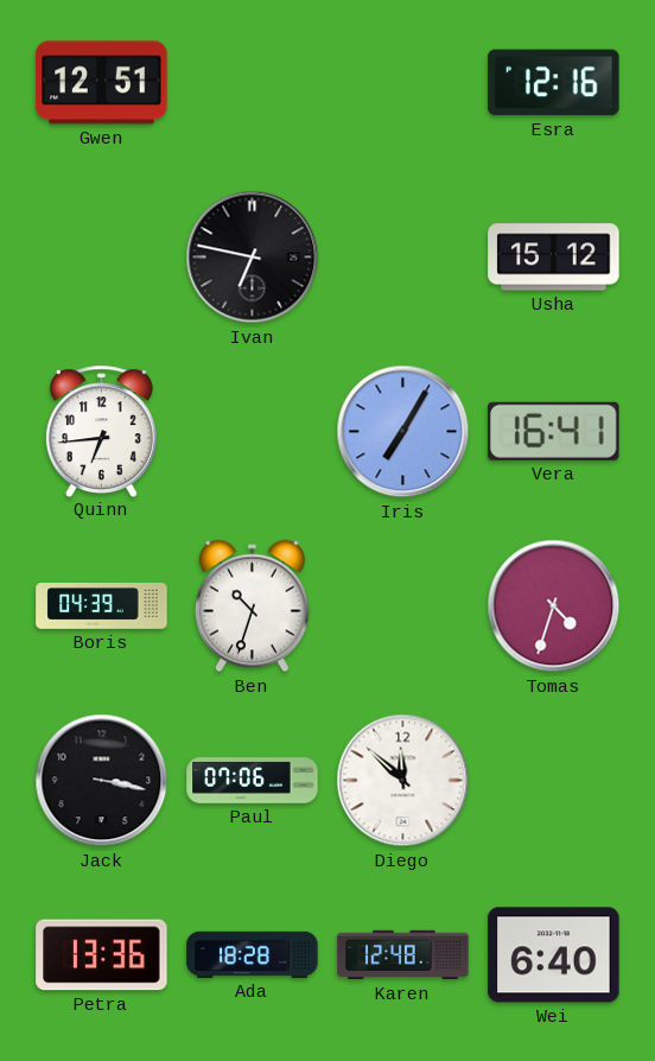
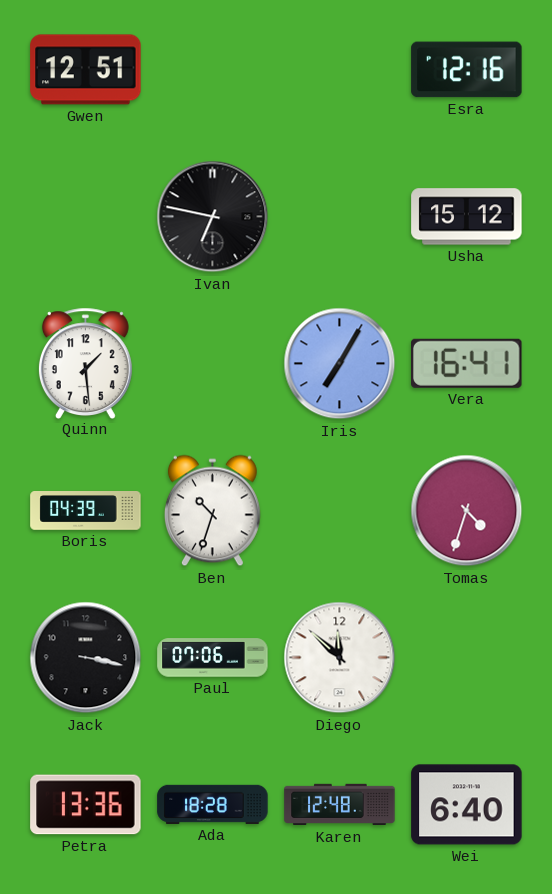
Quinn: 6:44 -> 1:29
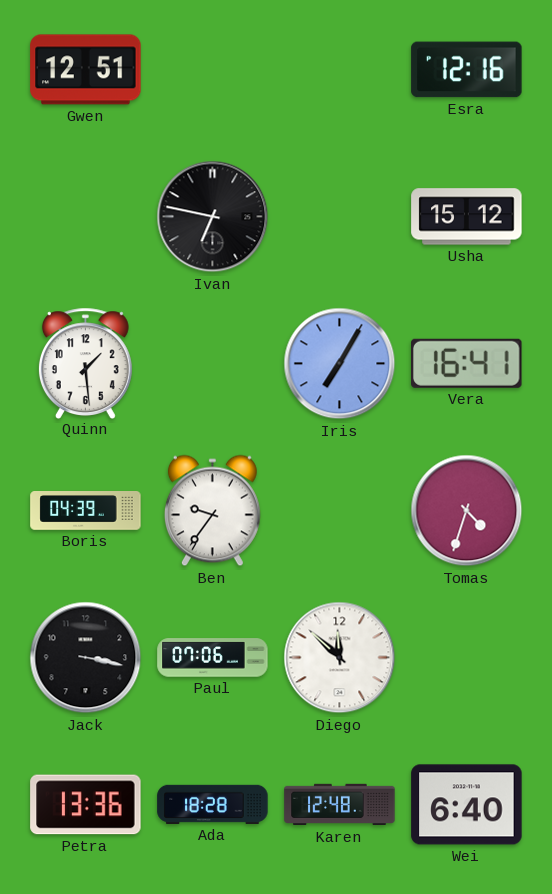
Ben: 10:33 -> 9:36
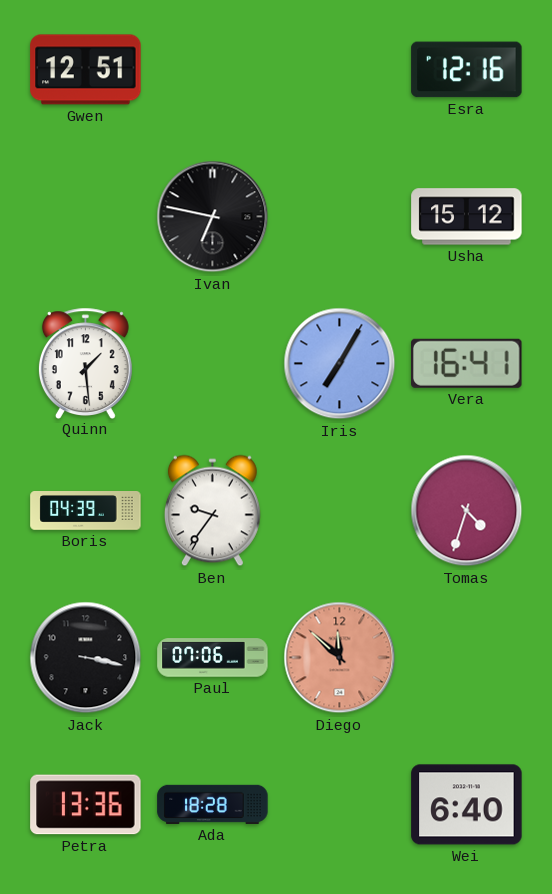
Diego dial: white -> salmon
Karen: 12:48 -> none
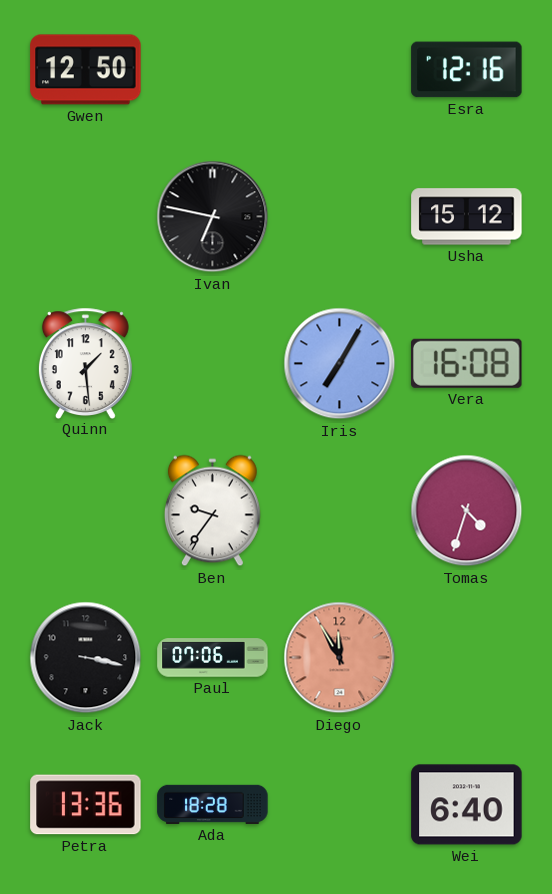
Gwen: 12:51 -> 12:50
Vera: 16:41 -> 16:08
Boris: 04:39 -> none
Diego: 11:52 -> 11:55
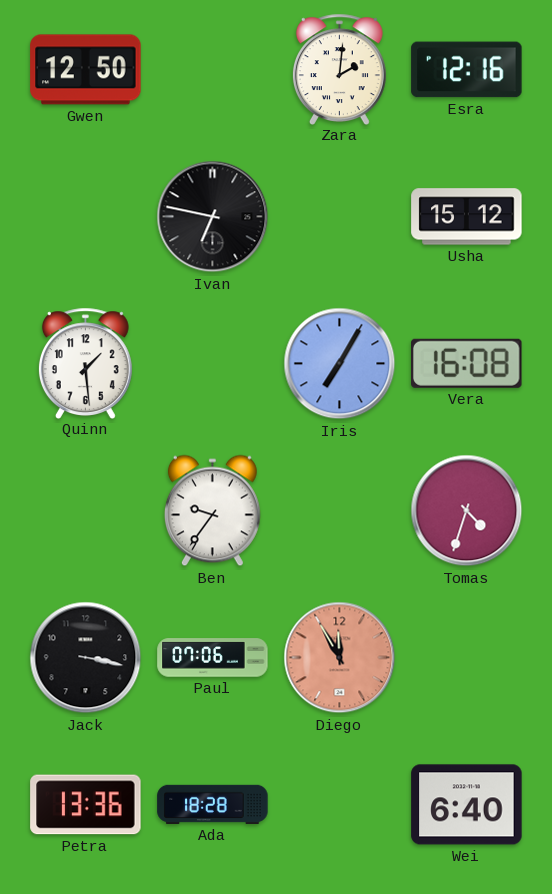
Zara: none -> 2:01
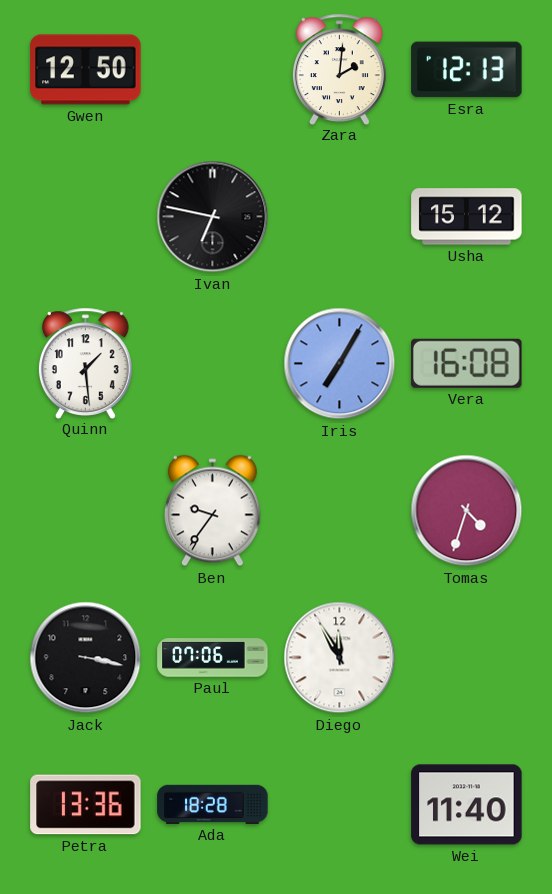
Esra: 12:16 -> 12:13
Diego dial: salmon -> white
Wei: 6:40 -> 11:40
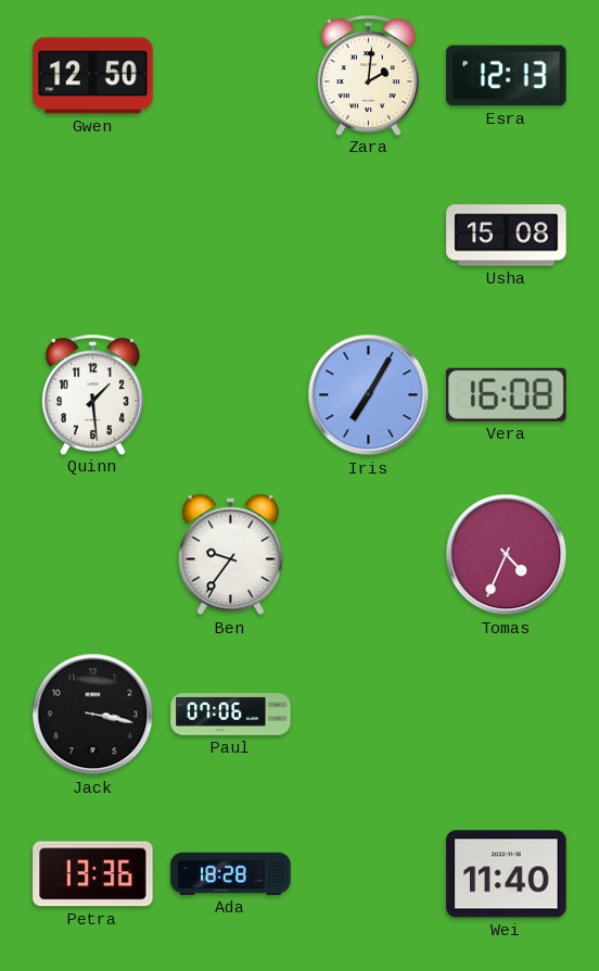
Ivan: 6:47 -> none
Usha: 15:12 -> 15:08
Tomas: 4:33 -> 4:34
Diego: 11:55 -> none
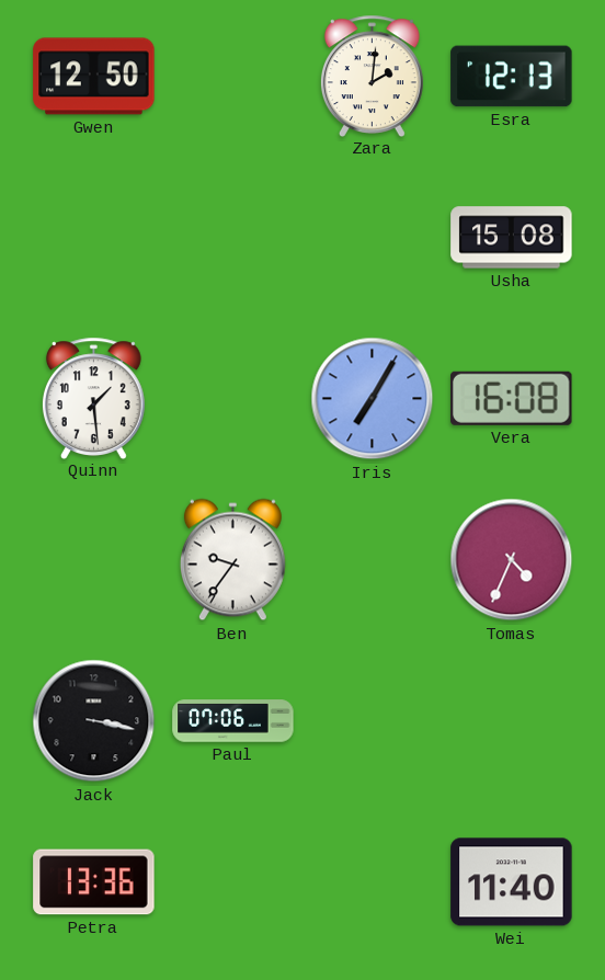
Ada: 18:28 -> none
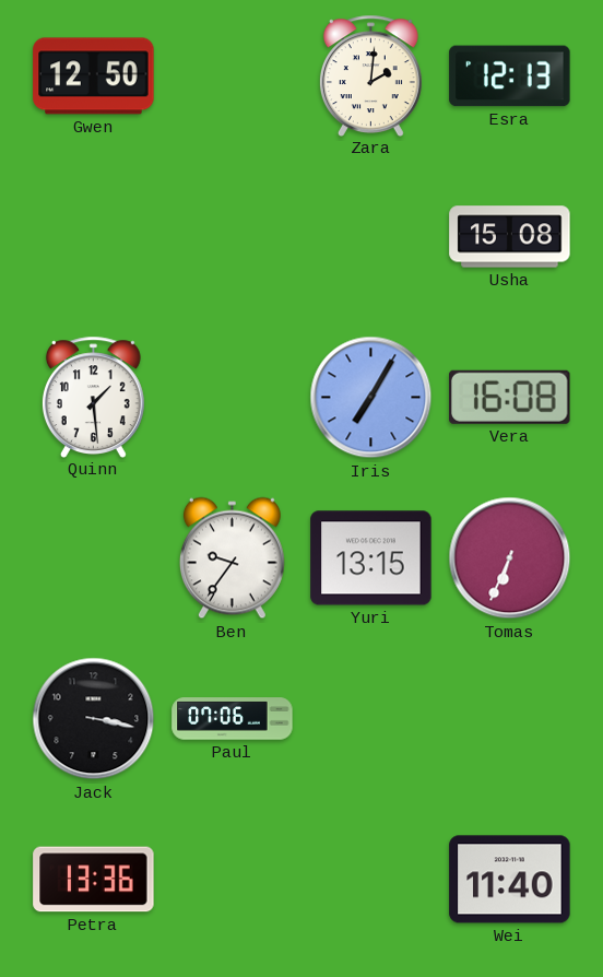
Yuri: none -> 13:15
Tomas: 4:34 -> 6:34
